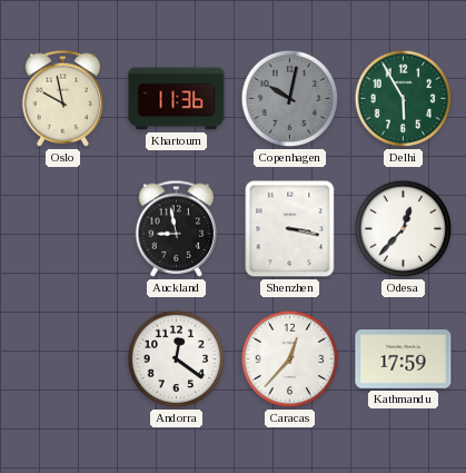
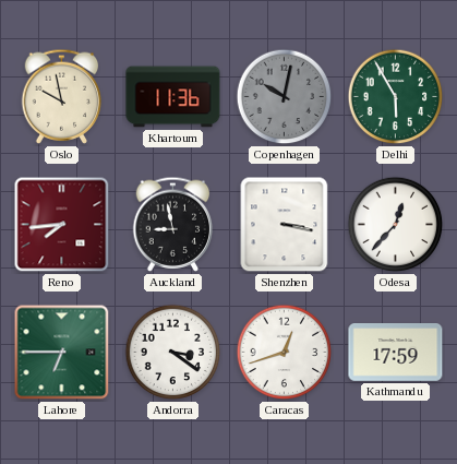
Reno: none -> 7:44
Lahore: none -> 6:45
Andorra: 12:21 -> 3:21
Caracas: 12:37 -> 12:42
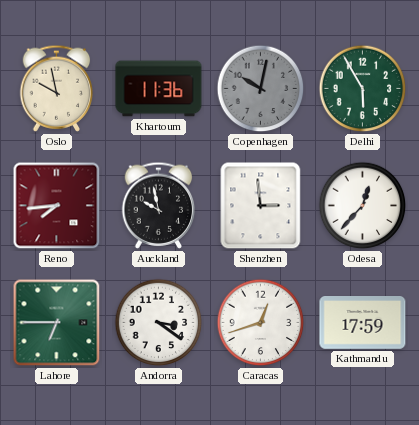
Auckland: 8:58 -> 9:58
Shenzhen: 3:17 -> 2:59
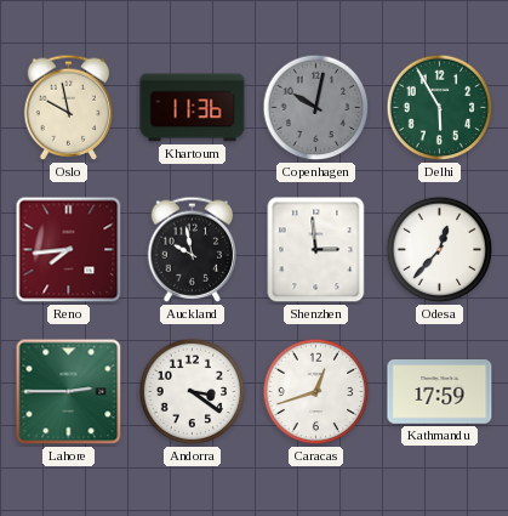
Lahore: 6:45 -> 2:45
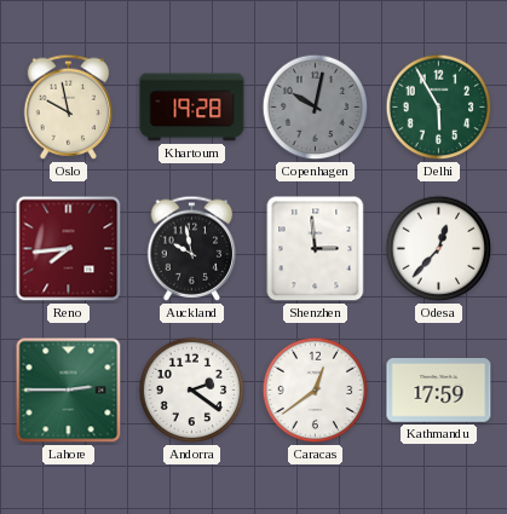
Khartoum: 11:36 -> 19:28
Andorra: 3:21 -> 2:21
Caracas: 12:42 -> 12:39
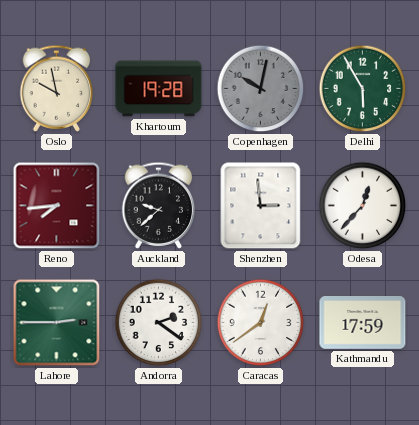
Auckland: 9:58 -> 9:38
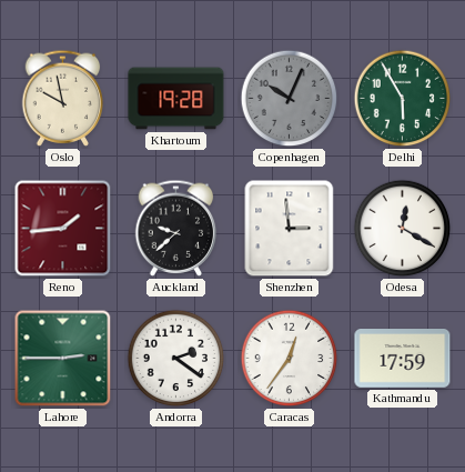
Copenhagen: 10:02 -> 10:04
Reno: 7:44 -> 1:44
Odesa: 12:37 -> 12:20
Caracas: 12:39 -> 12:36
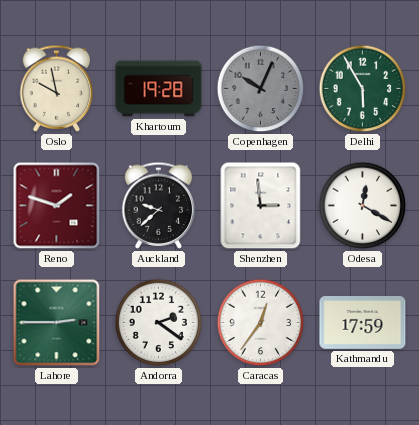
Reno: 1:44 -> 1:48
